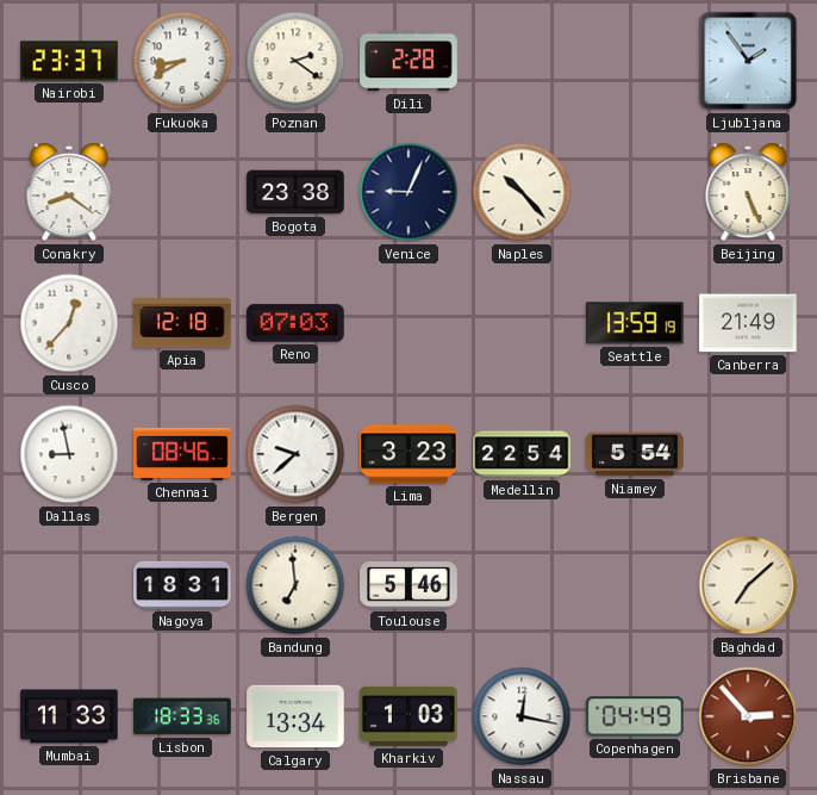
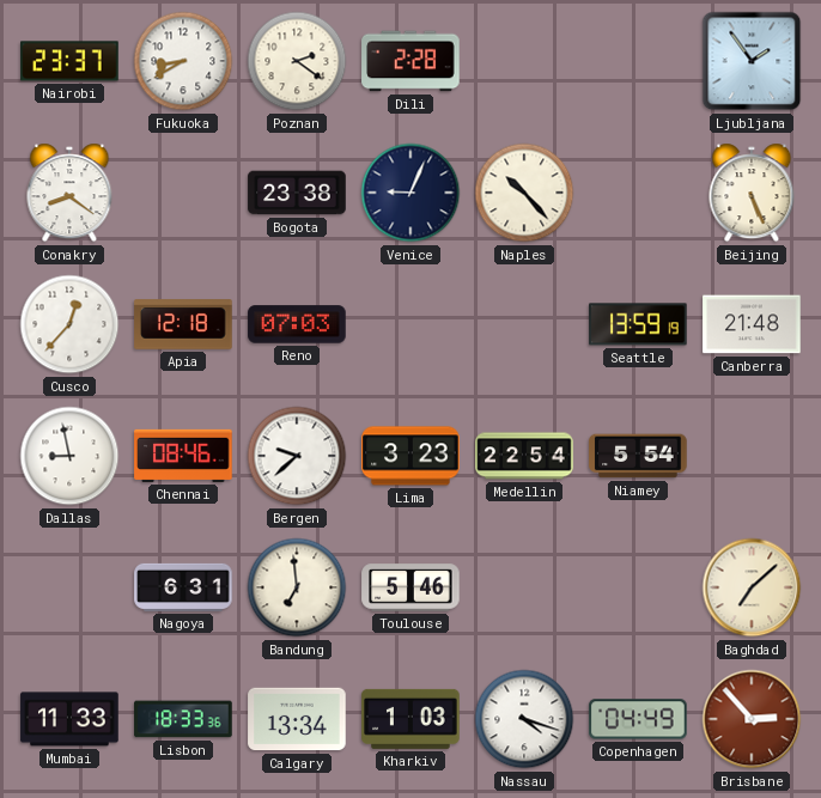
Canberra: 21:49 -> 21:48
Nagoya: 18:31 -> 6:31
Nassau: 12:17 -> 4:18
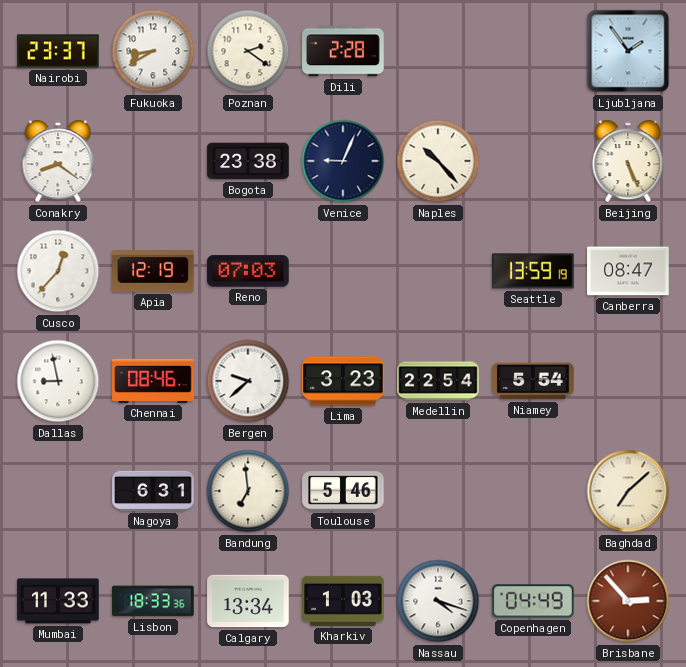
Apia: 12:18 -> 12:19
Canberra: 21:48 -> 08:47
